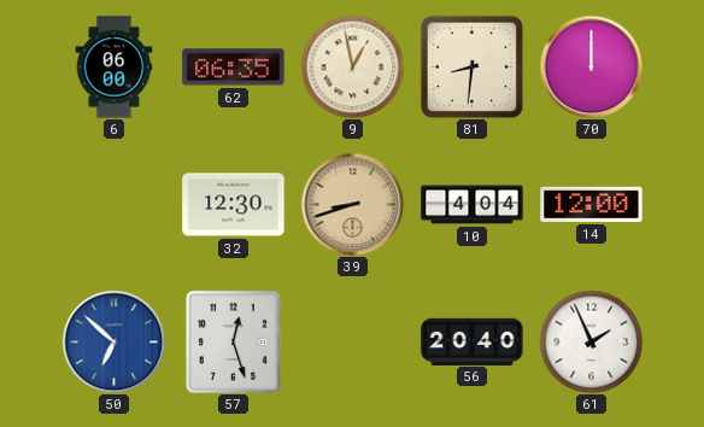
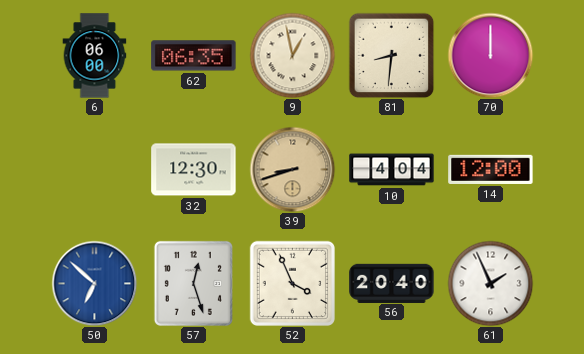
52: none -> 3:56
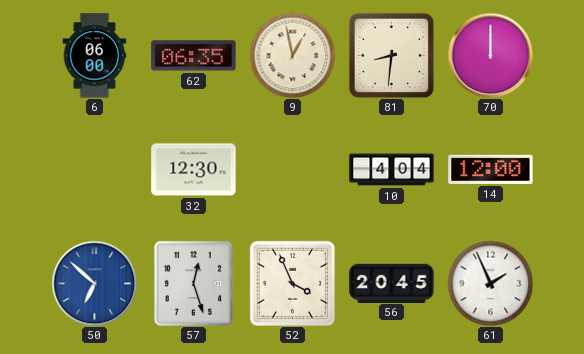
39: 8:42 -> none
56: 20:40 -> 20:45
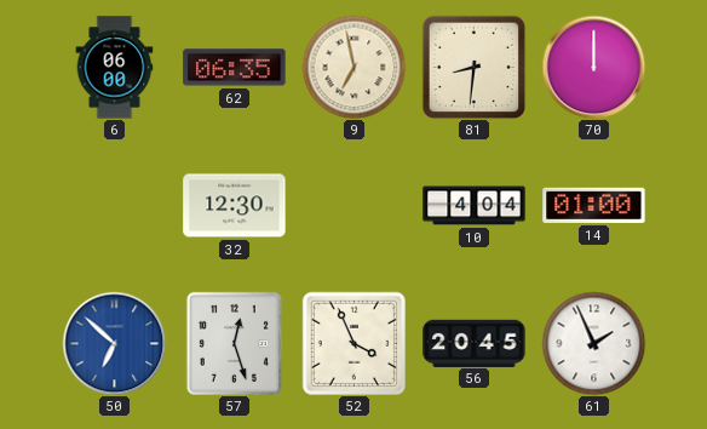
9: 12:58 -> 6:58
14: 12:00 -> 01:00
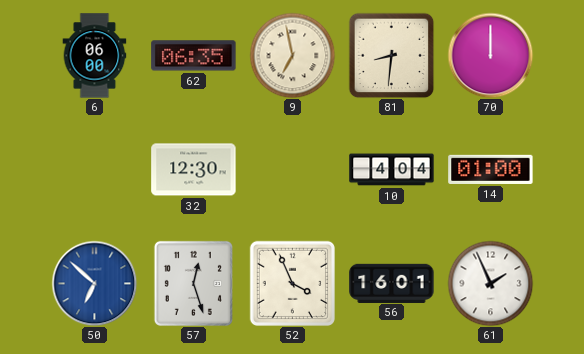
56: 20:45 -> 16:01
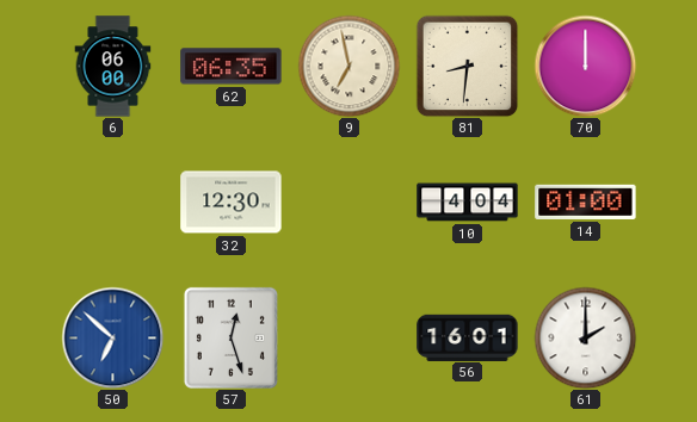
52: 3:56 -> none
61: 1:56 -> 2:00
